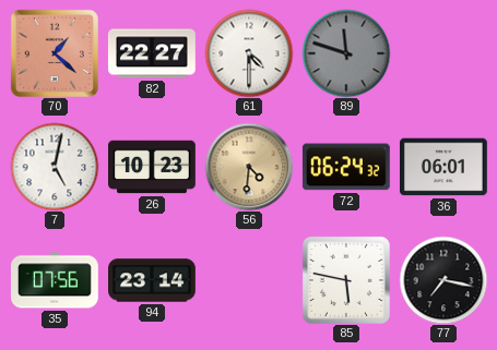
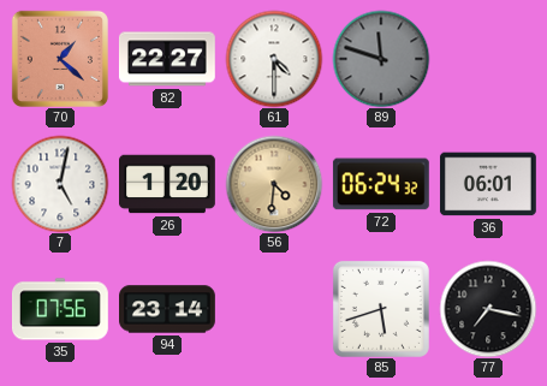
26: 10:23 -> 1:20
85: 5:47 -> 5:42
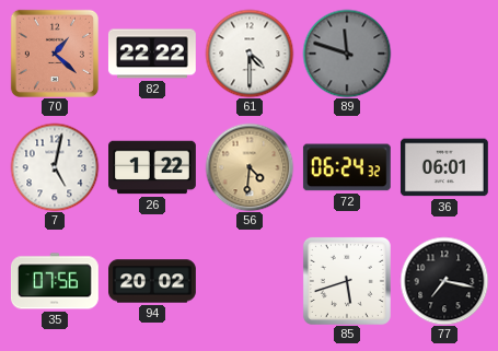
82: 22:27 -> 22:22
26: 1:20 -> 1:22
94: 23:14 -> 20:02
